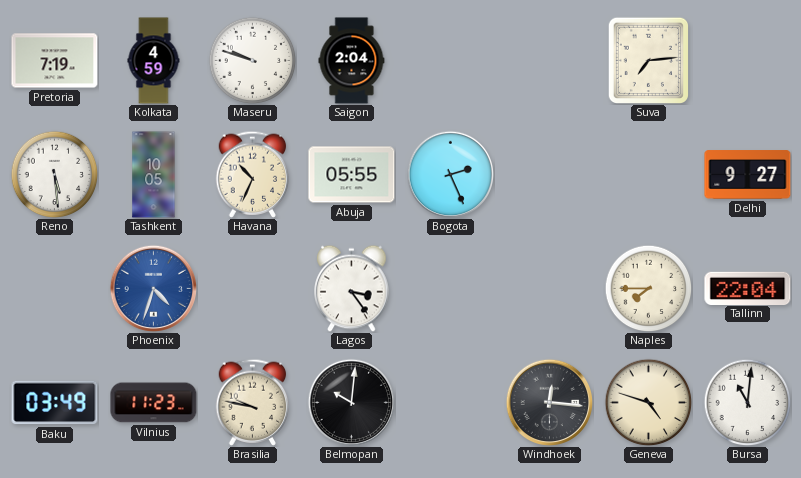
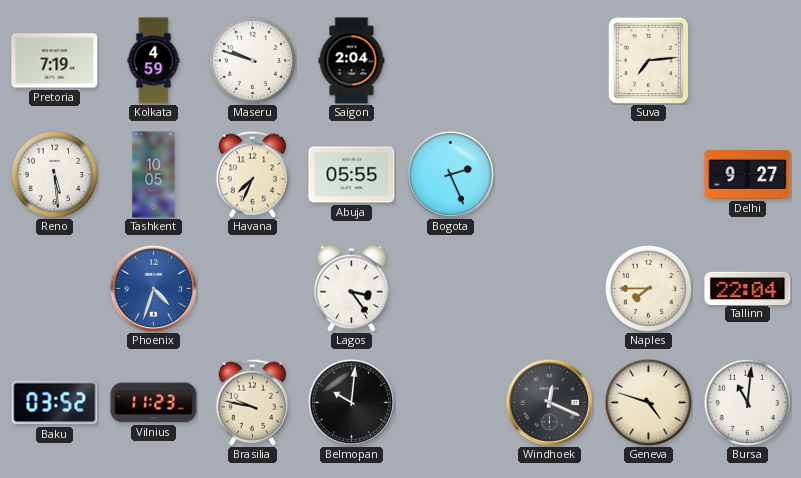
Havana: 10:34 -> 7:34
Baku: 03:49 -> 03:52
Windhoek: 12:16 -> 12:19
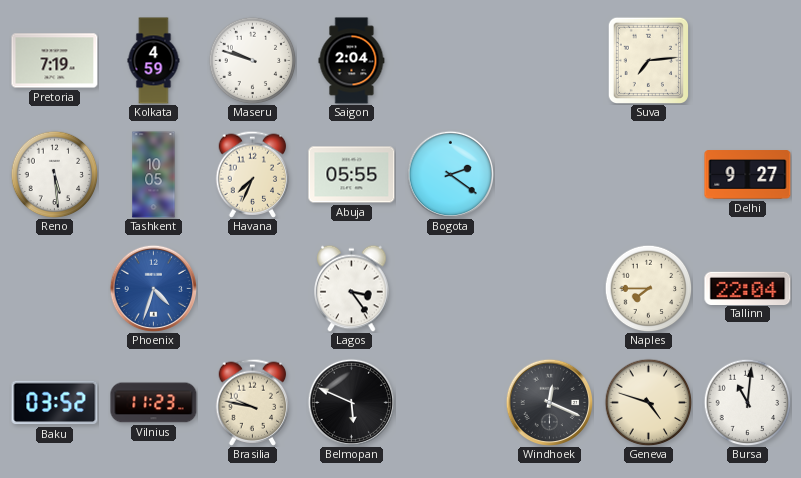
Bogota: 2:26 -> 2:21
Belmopan: 10:01 -> 5:49
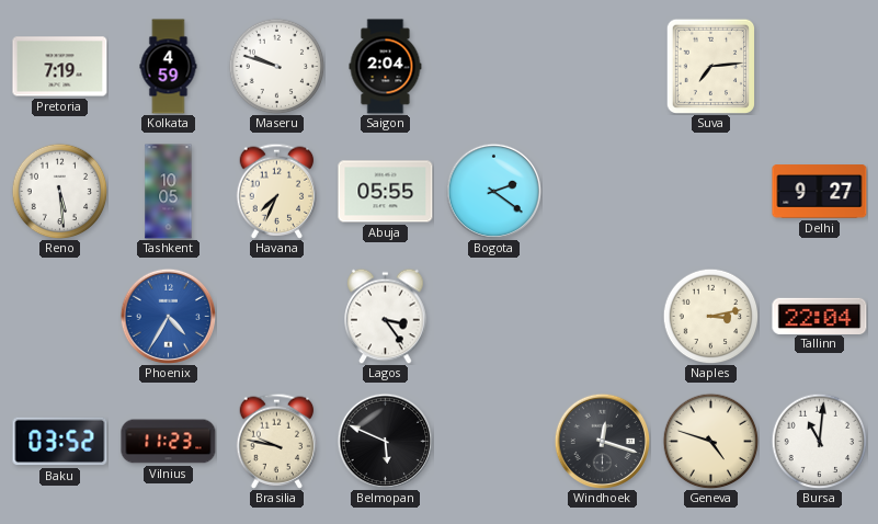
Phoenix: 4:33 -> 4:35
Naples: 7:45 -> 3:13
Windhoek: 12:19 -> 12:18
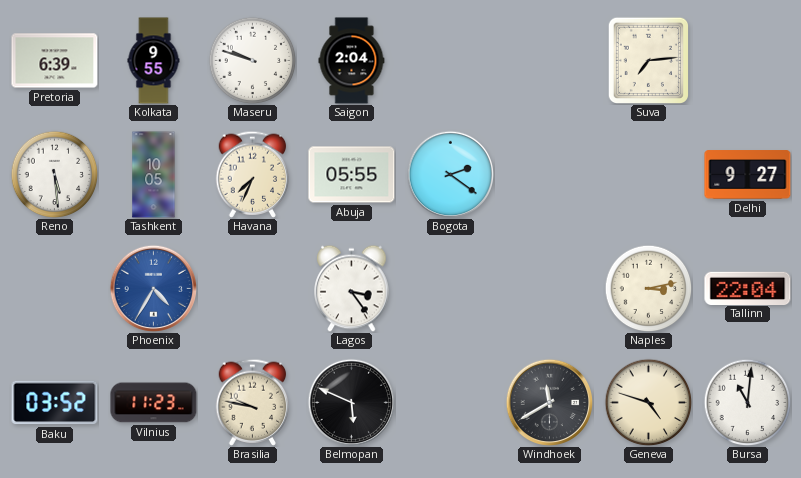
Pretoria: 7:19 -> 6:39
Kolkata: 4:59 -> 9:55
Windhoek: 12:18 -> 11:40
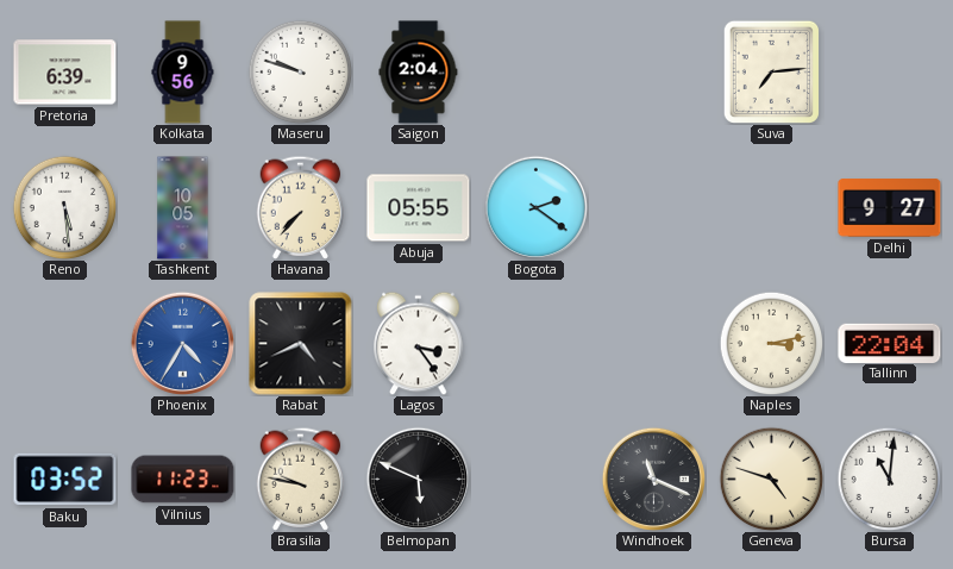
Kolkata: 9:55 -> 9:56
Havana: 7:34 -> 7:37
Rabat: none -> 4:41
Windhoek: 11:40 -> 11:19
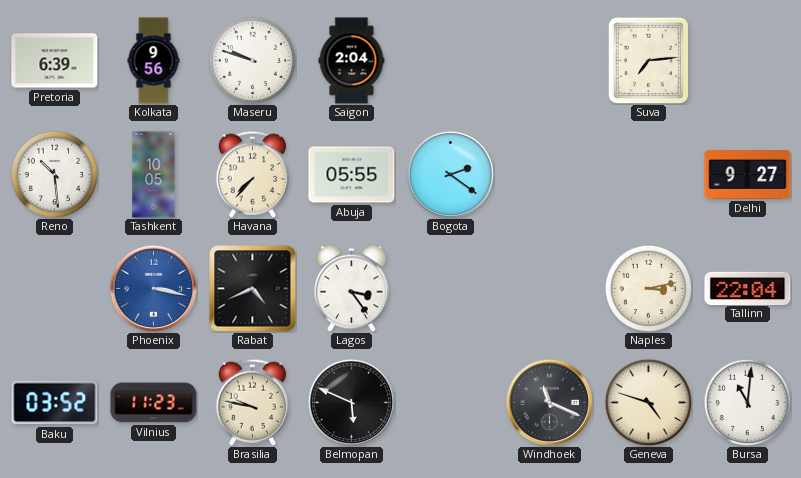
Reno: 5:29 -> 10:29
Phoenix: 4:35 -> 3:17
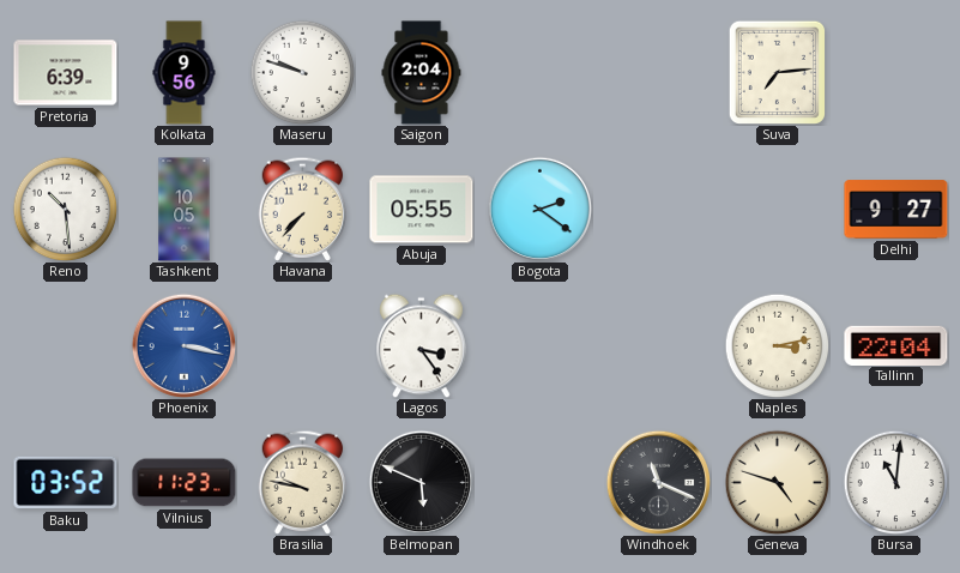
Rabat: 4:41 -> none
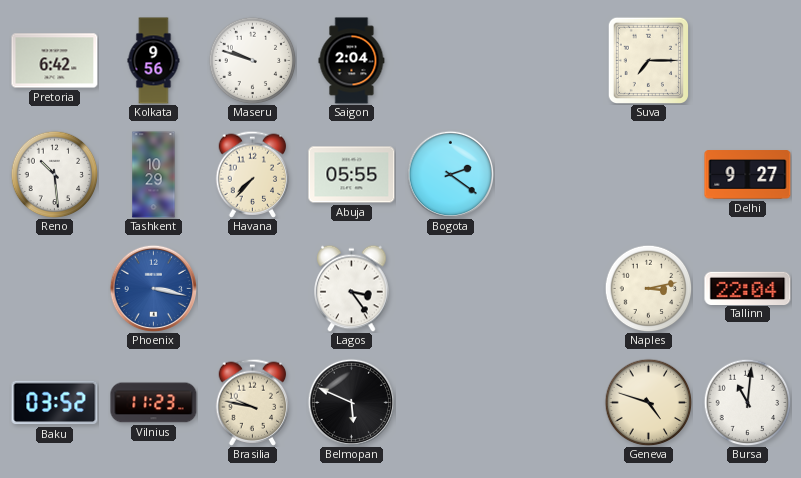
Pretoria: 6:39 -> 6:42
Suva: 7:14 -> 7:15
Tashkent: 10:05 -> 10:29
Windhoek: 11:19 -> none
